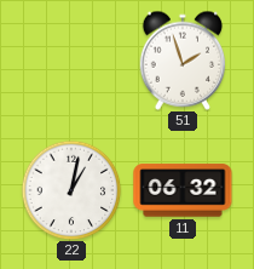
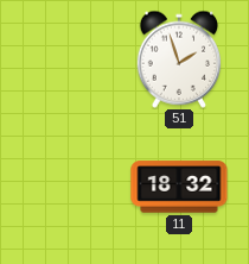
22: 1:02 -> none
11: 06:32 -> 18:32
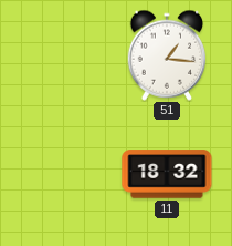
51: 1:57 -> 1:16
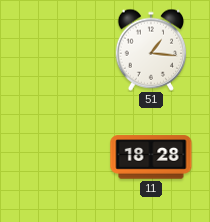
11: 18:32 -> 18:28
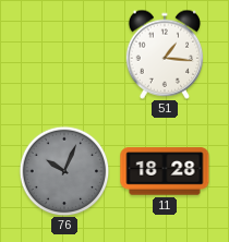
76: none -> 10:04
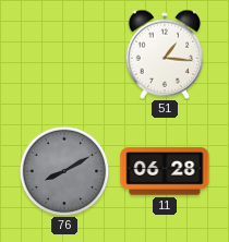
76: 10:04 -> 8:10
11: 18:28 -> 06:28
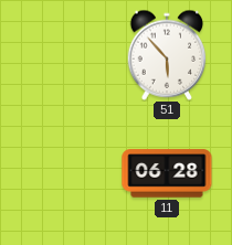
51: 1:16 -> 5:53
76: 8:10 -> none
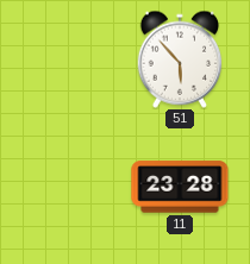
11: 06:28 -> 23:28
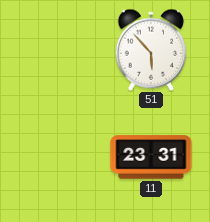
11: 23:28 -> 23:31
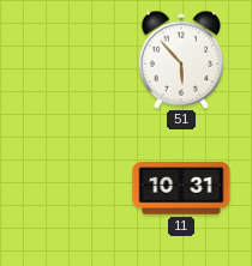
11: 23:31 -> 10:31
